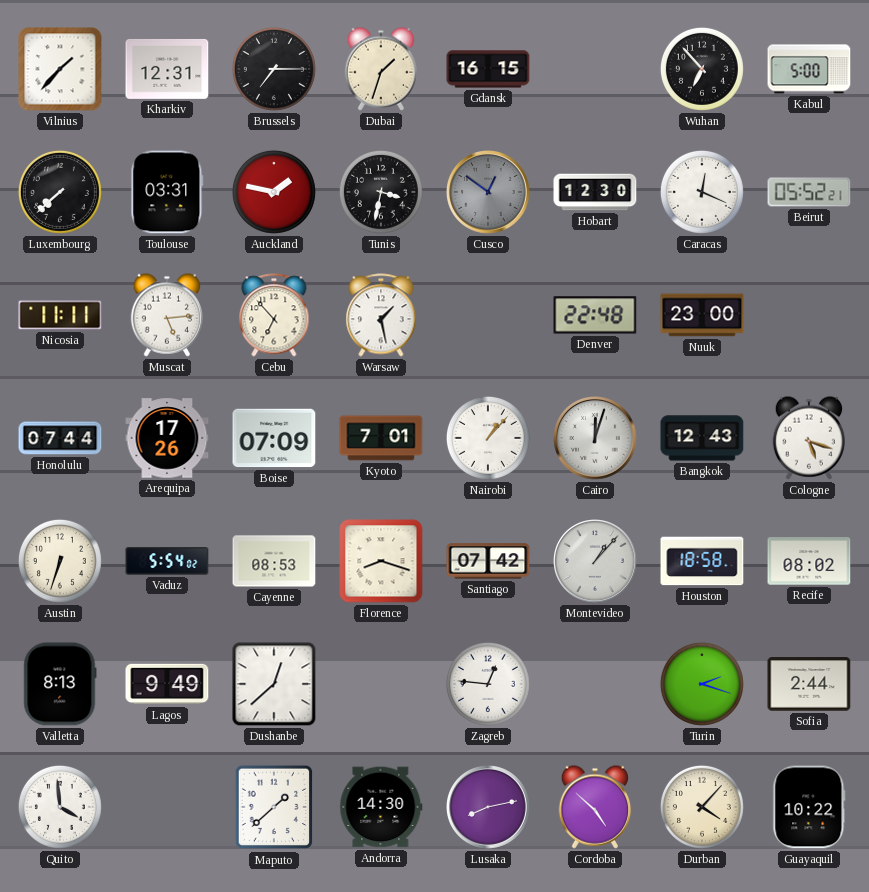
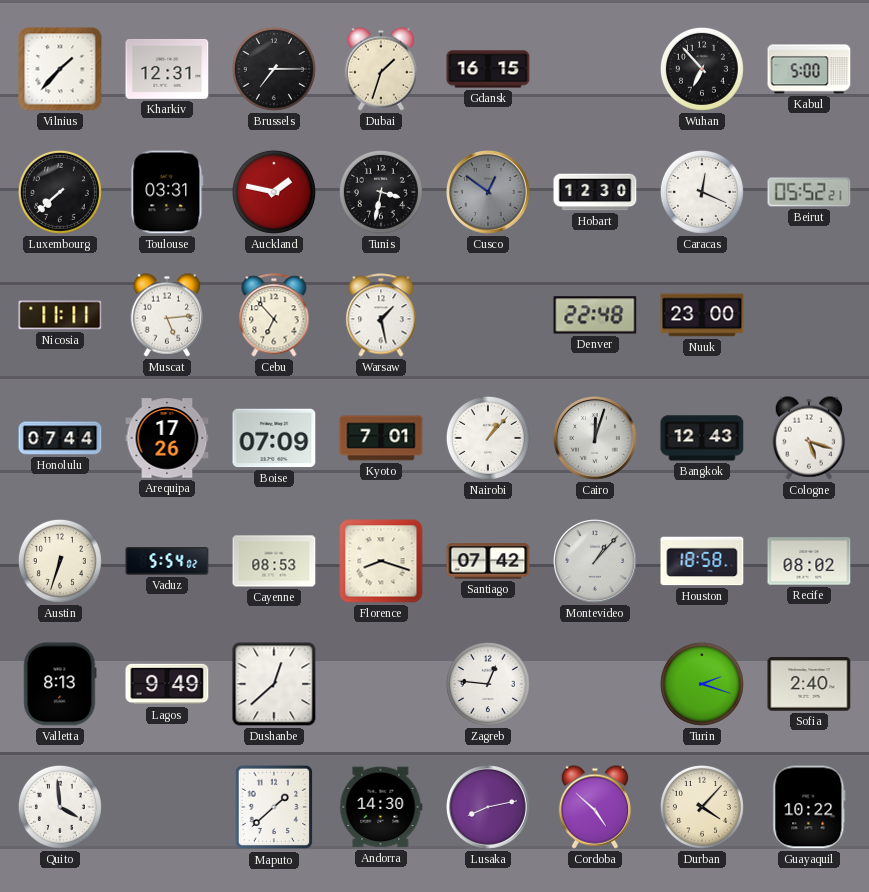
Sofia: 2:44 -> 2:40
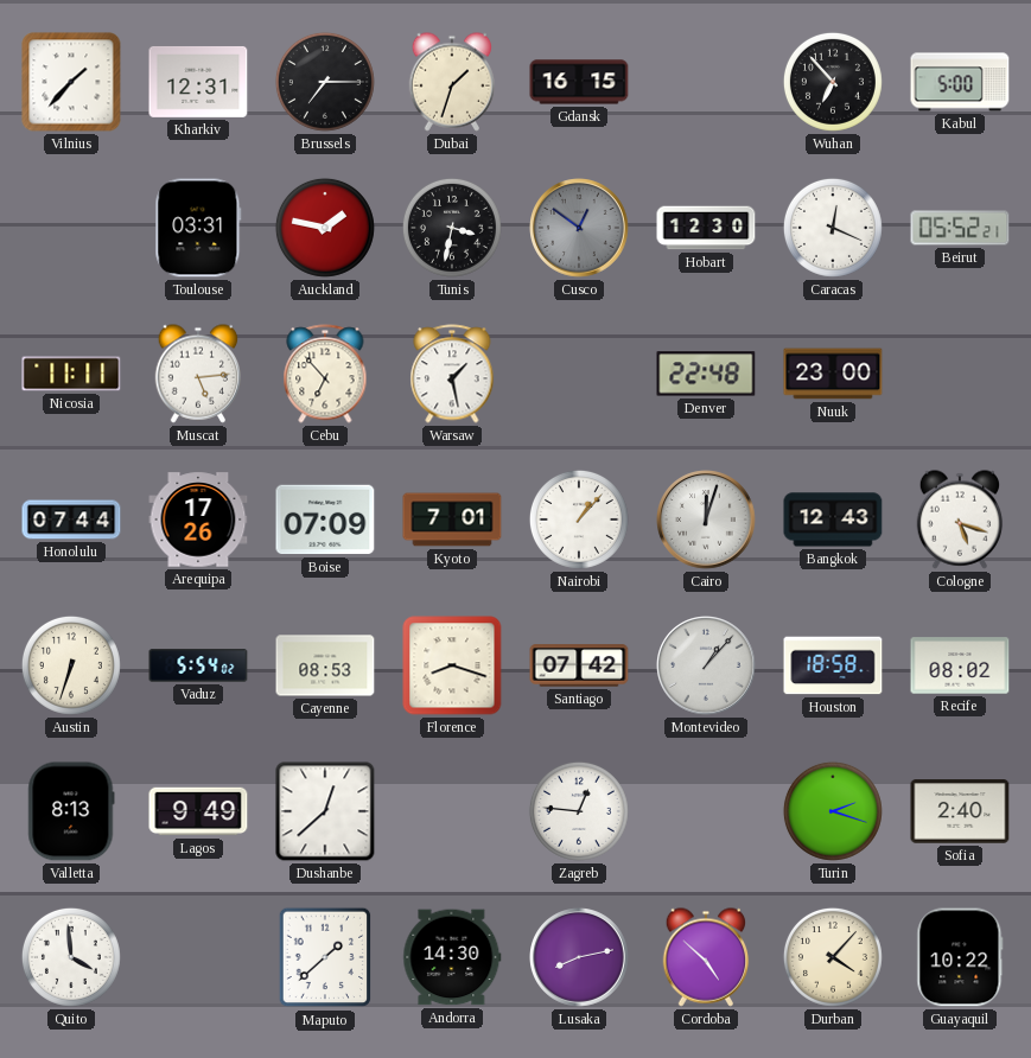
Luxembourg: 7:38 -> none
